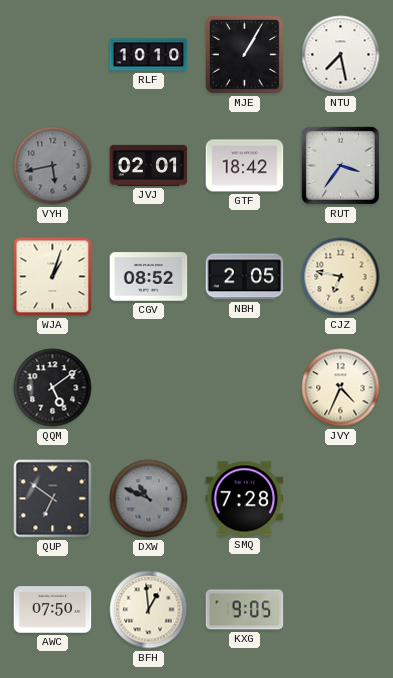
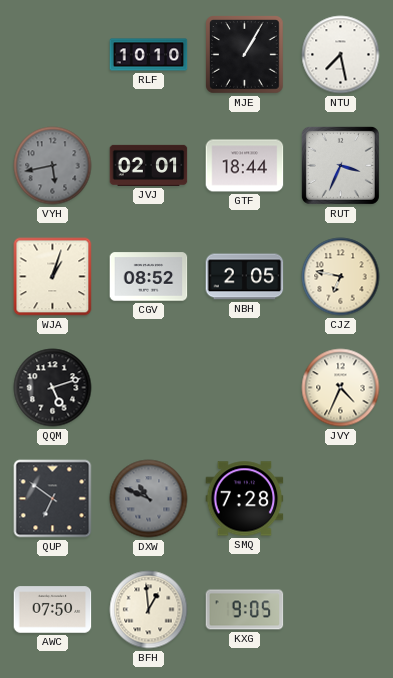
GTF: 18:42 -> 18:44
RUT: 3:36 -> 3:34
QQM: 5:09 -> 5:12
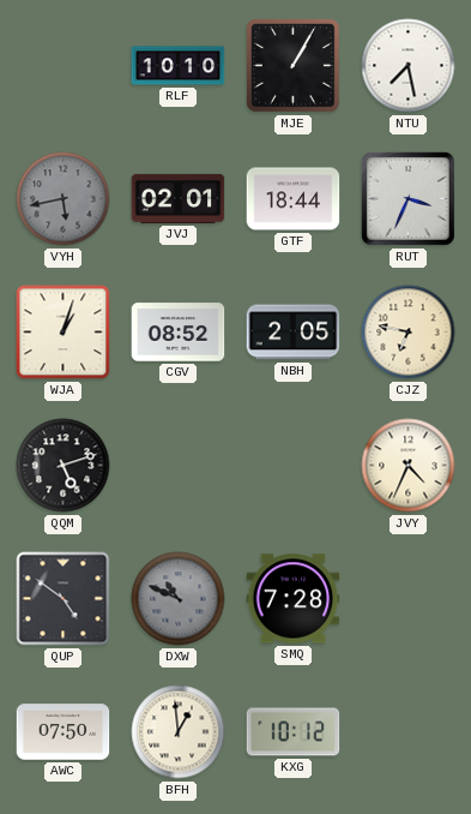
QUP: 6:51 -> 4:51
KXG: 9:05 -> 10:12
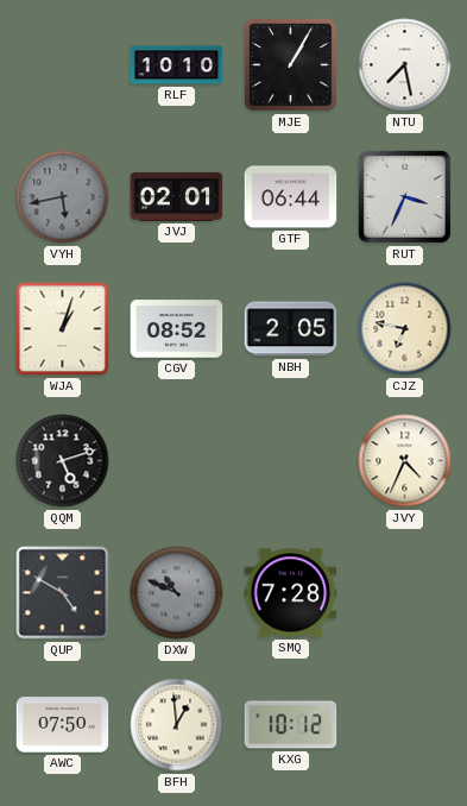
GTF: 18:44 -> 06:44
QUP: 4:51 -> 4:50
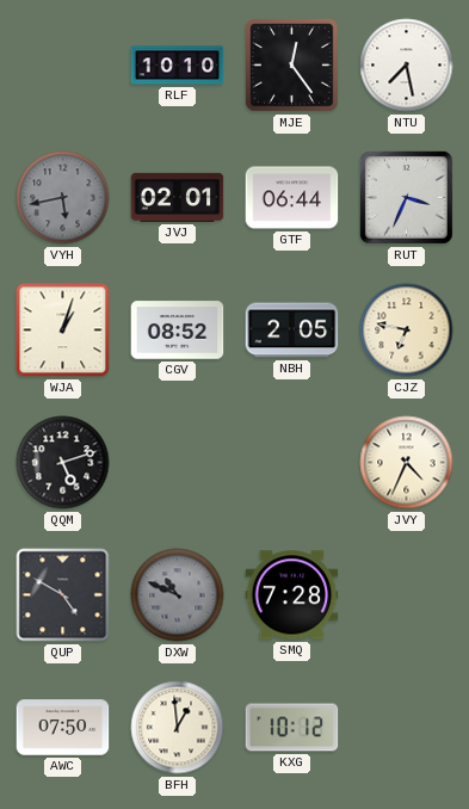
MJE: 1:05 -> 12:24
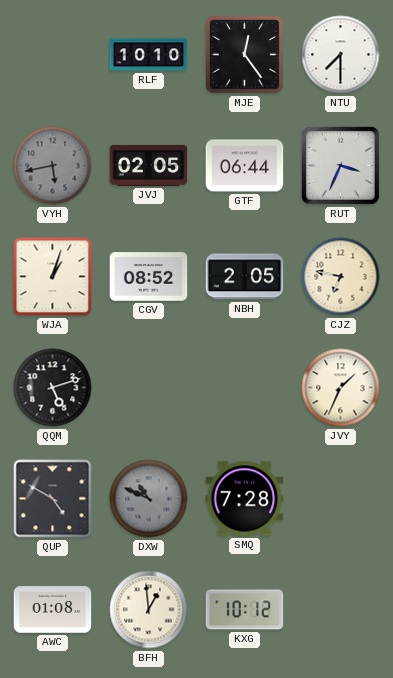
NTU: 7:28 -> 7:30
JVJ: 02:01 -> 02:05
JVY: 4:34 -> 1:34
AWC: 07:50 -> 01:08
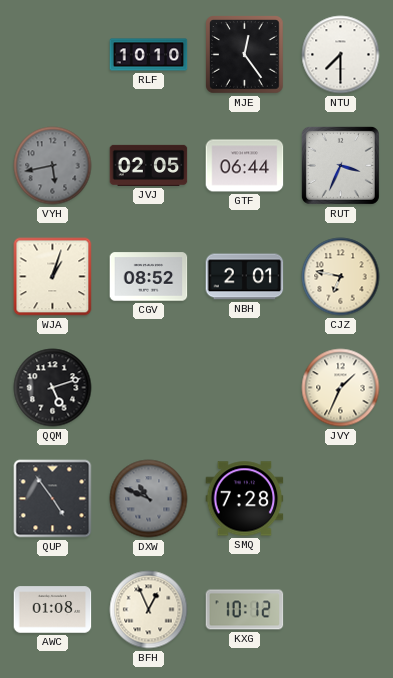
NBH: 2:05 -> 2:01
QUP: 4:50 -> 4:54
BFH: 12:59 -> 12:56
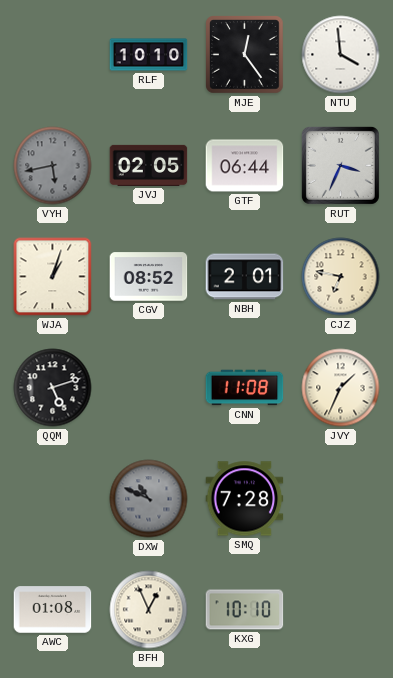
NTU: 7:30 -> 3:59
CNN: none -> 11:08
QUP: 4:54 -> none
KXG: 10:12 -> 10:10
